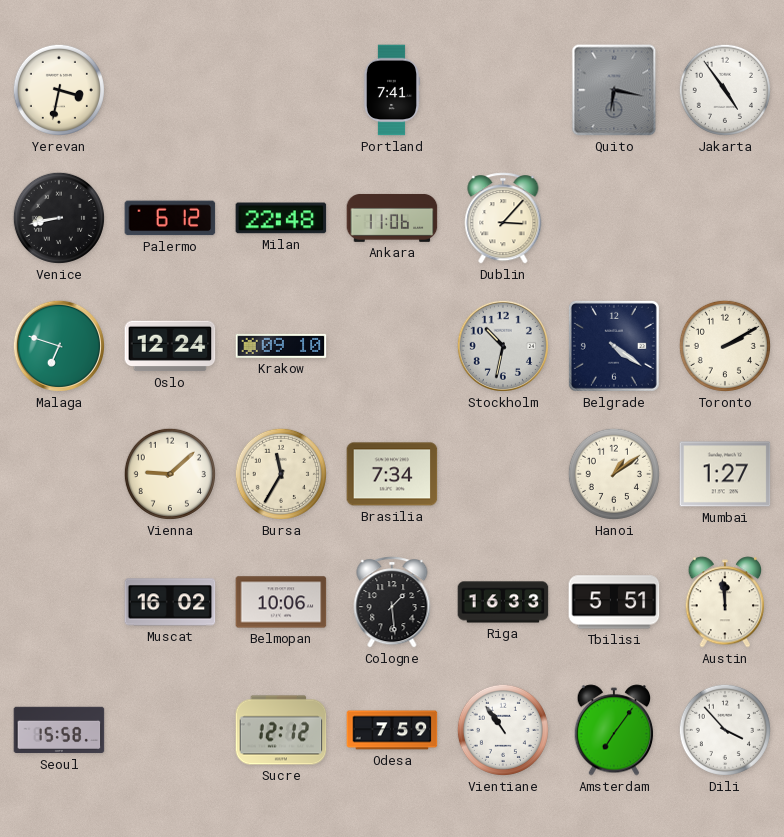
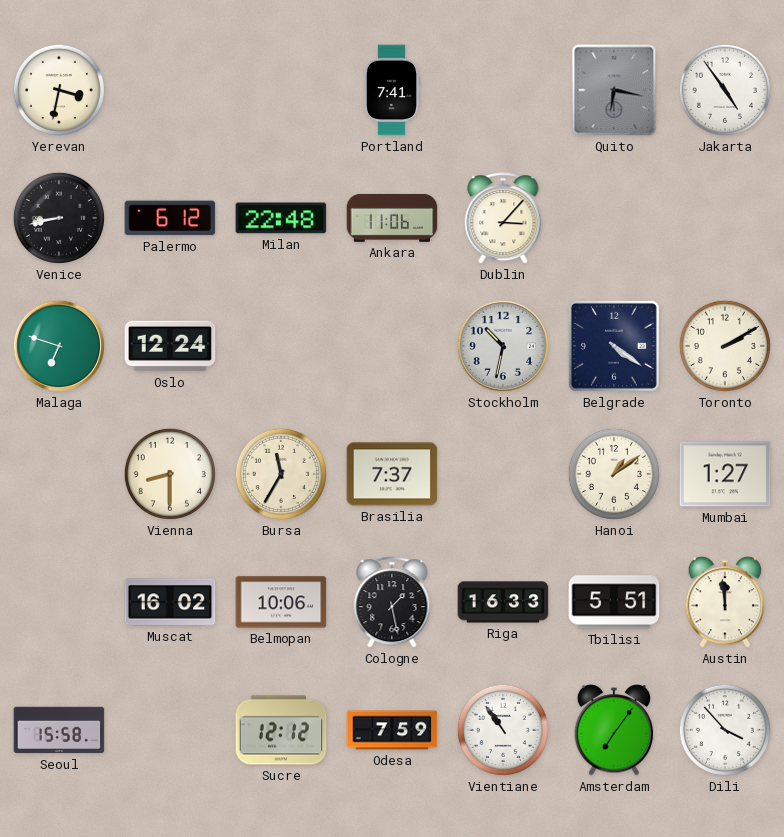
Krakow: 09:10 -> none
Vienna: 9:08 -> 8:30
Brasilia: 7:34 -> 7:37
Cologne: 1:29 -> 1:28
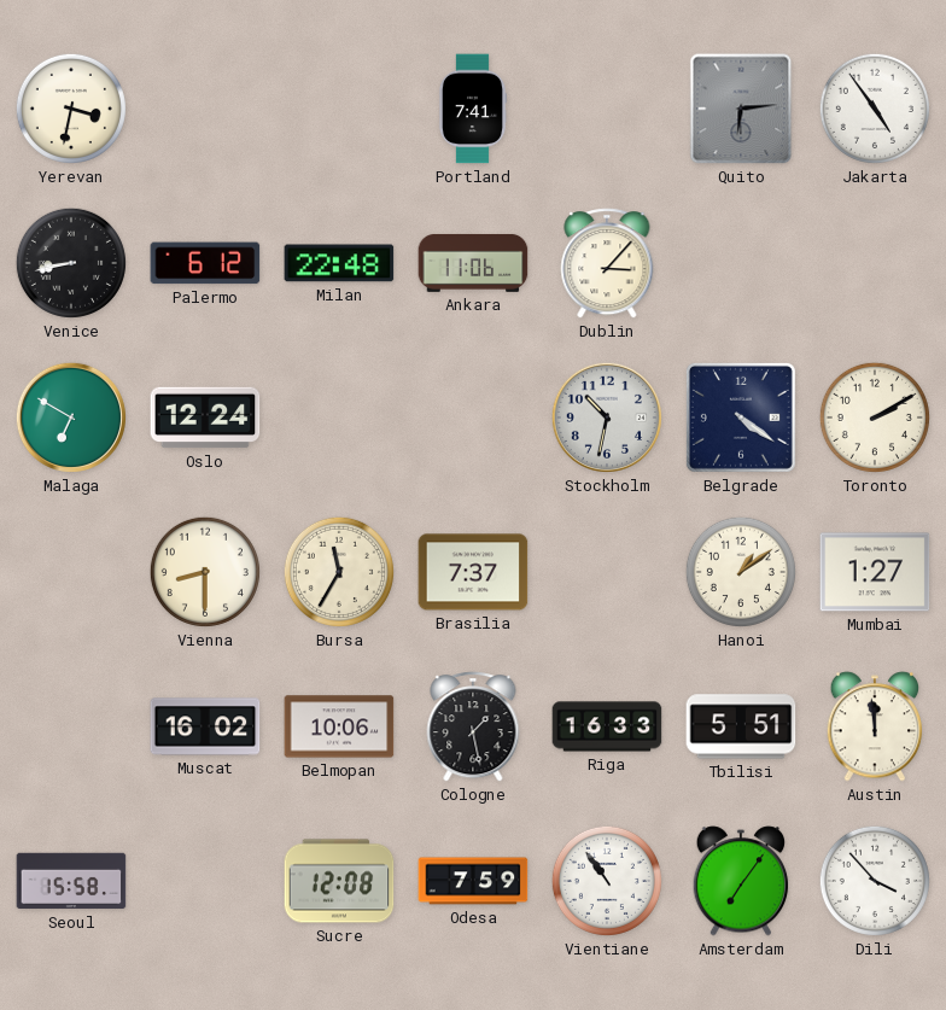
Quito: 6:17 -> 6:14
Malaga: 6:48 -> 6:50
Sucre: 12:12 -> 12:08
